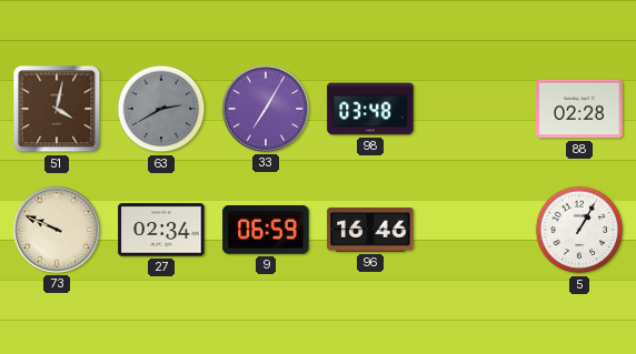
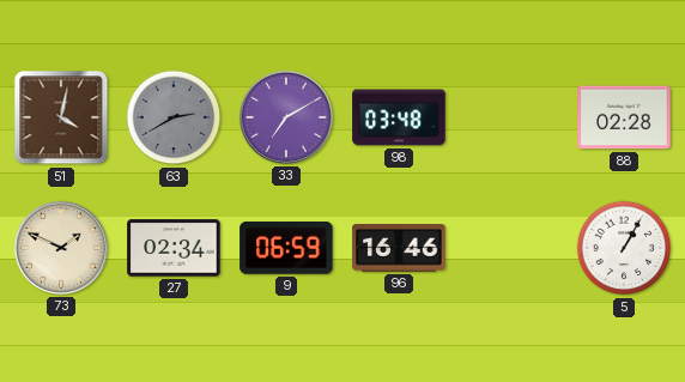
33: 7:05 -> 7:10
73: 9:49 -> 1:49
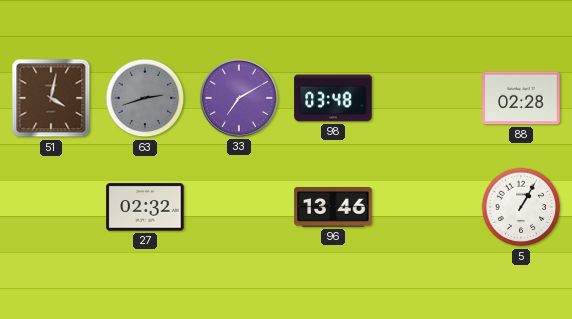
63: 2:40 -> 2:42
73: 1:49 -> none
27: 02:34 -> 02:32
9: 06:59 -> none
96: 16:46 -> 13:46
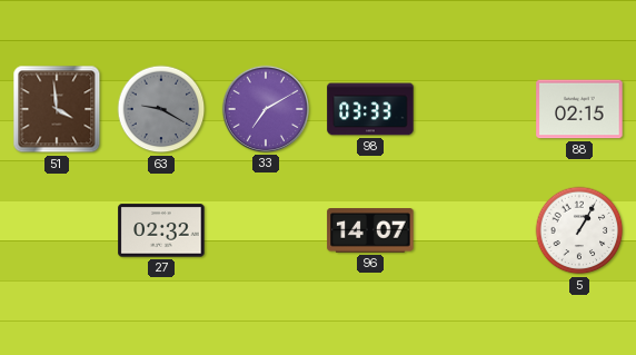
51: 4:02 -> 3:59
63: 2:42 -> 9:20
98: 03:48 -> 03:33
88: 02:28 -> 02:15
96: 13:46 -> 14:07
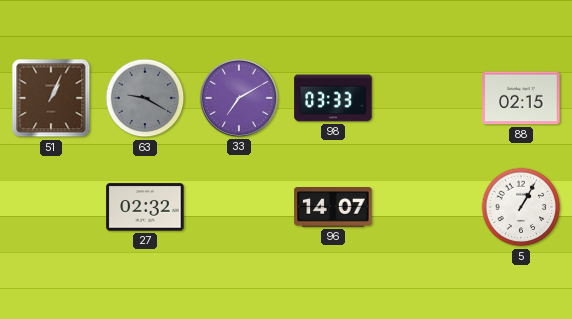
51: 3:59 -> 1:04
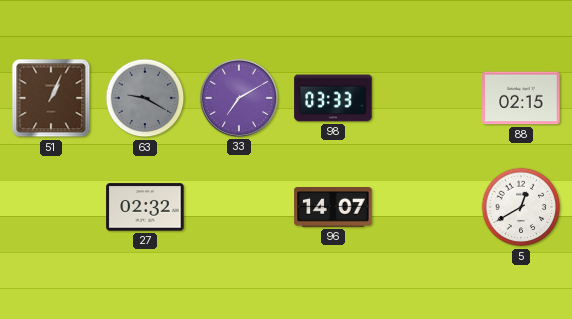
5: 1:05 -> 12:40
